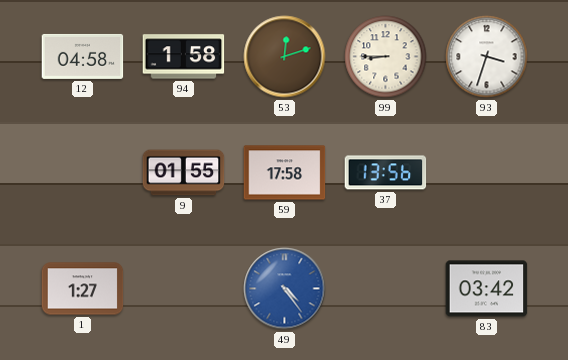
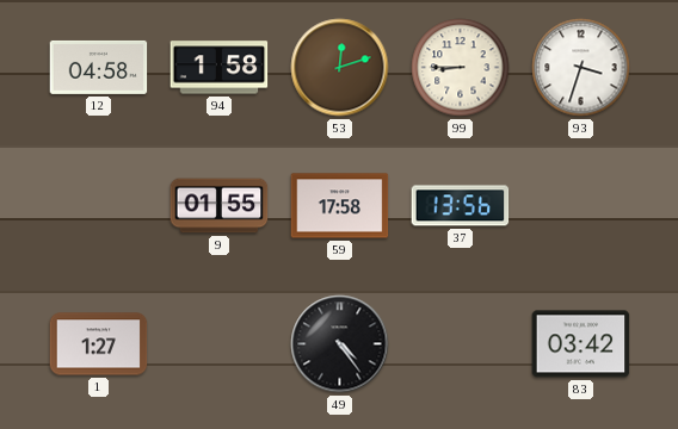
49 dial: blue -> black
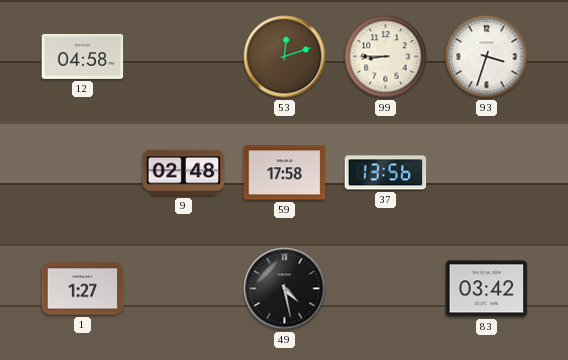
94: 1:58 -> none
9: 01:55 -> 02:48
49: 4:24 -> 4:28
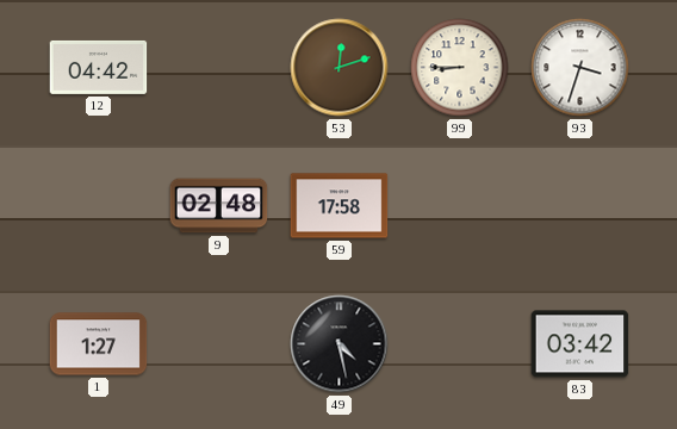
12: 04:58 -> 04:42
37: 13:56 -> none
